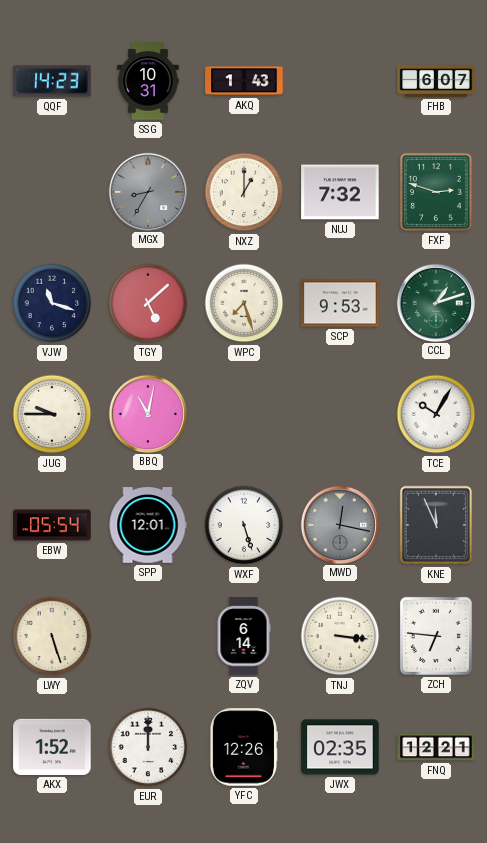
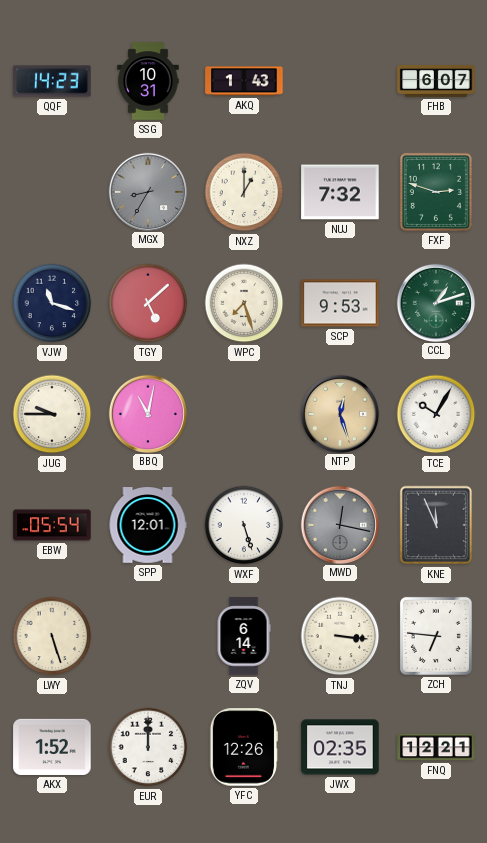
NTP: none -> 12:27
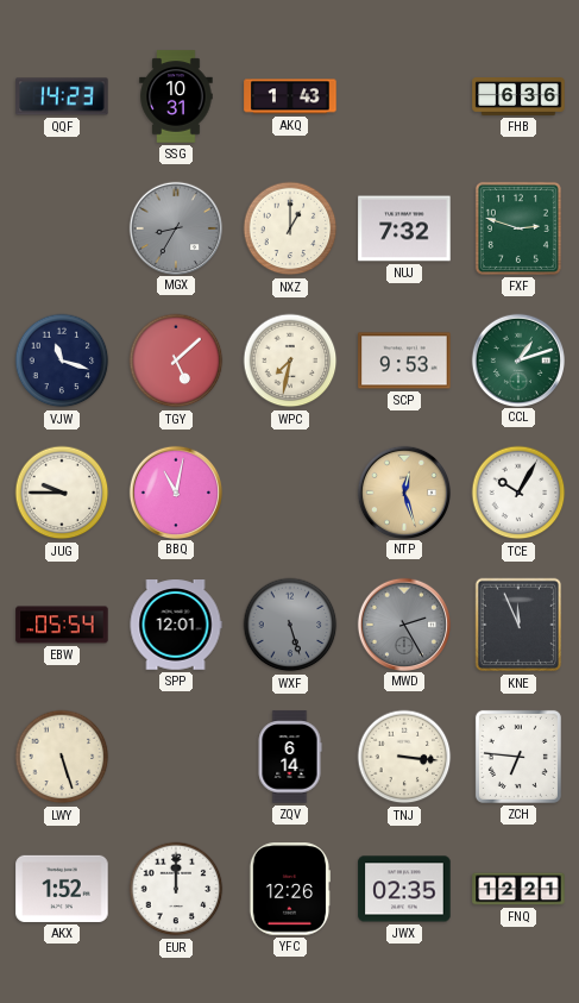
FHB: 6:07 -> 6:36
WPC: 7:27 -> 7:32
WXF dial: white -> grey
MWD: 12:17 -> 2:25
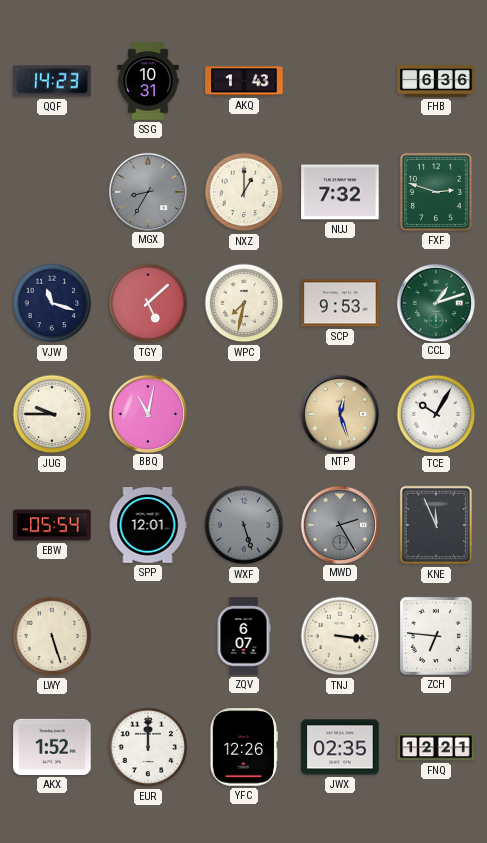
ZQV: 6:14 -> 6:07
